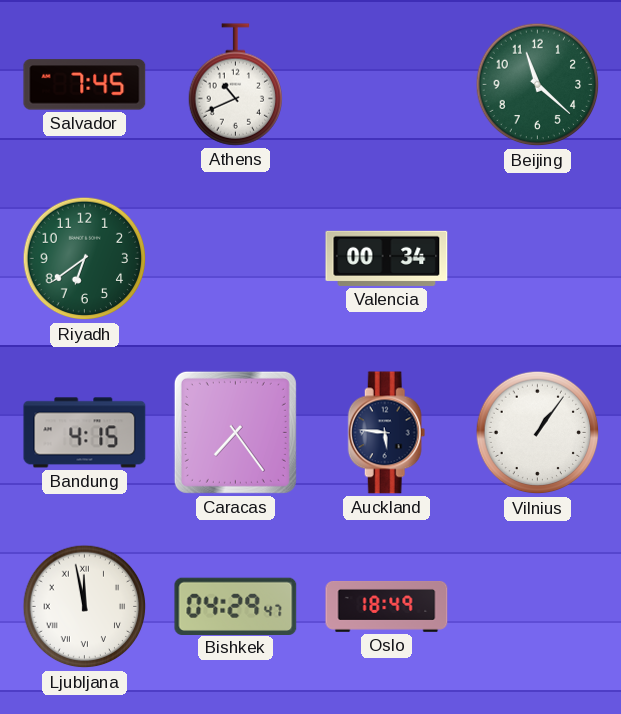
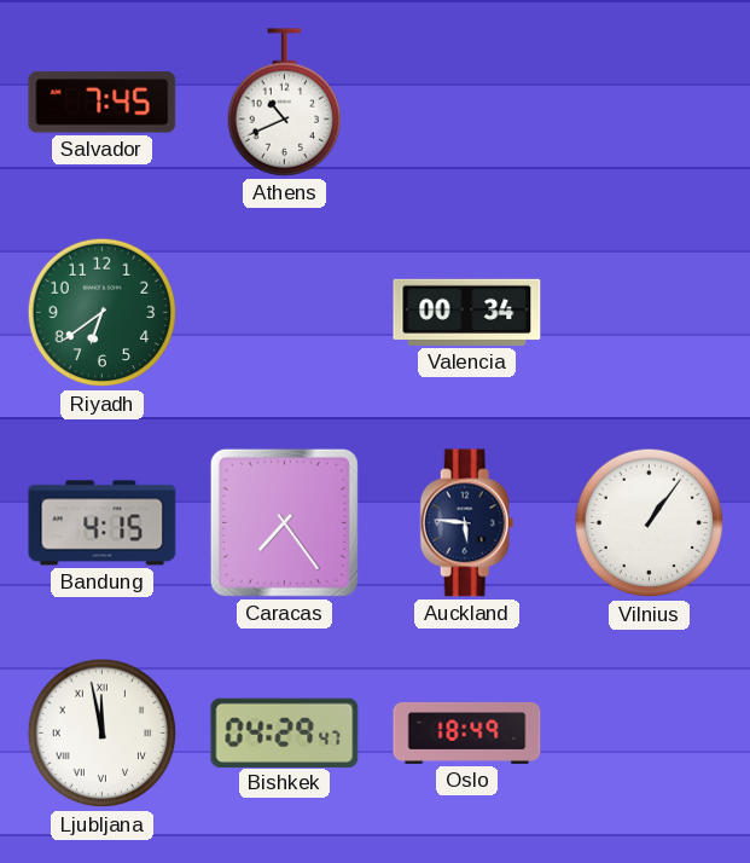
Beijing: 11:22 -> none
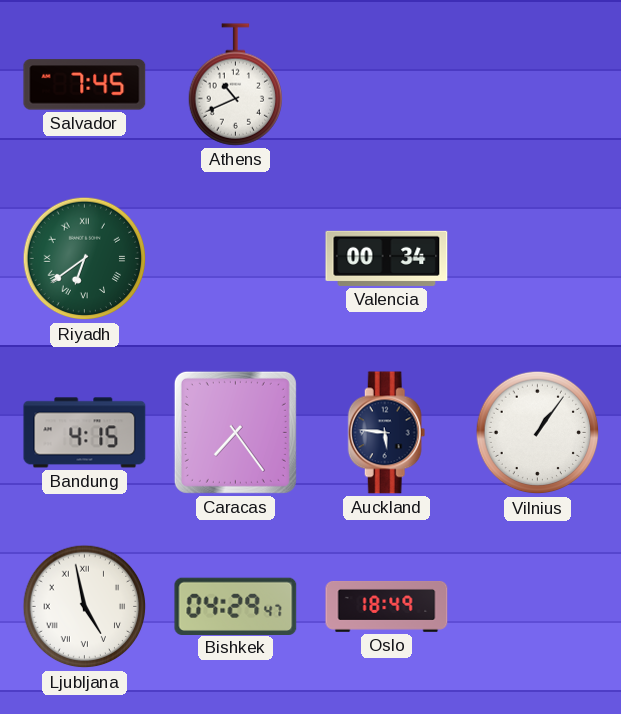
Riyadh numerals: Arabic -> Roman
Ljubljana: 11:58 -> 4:58
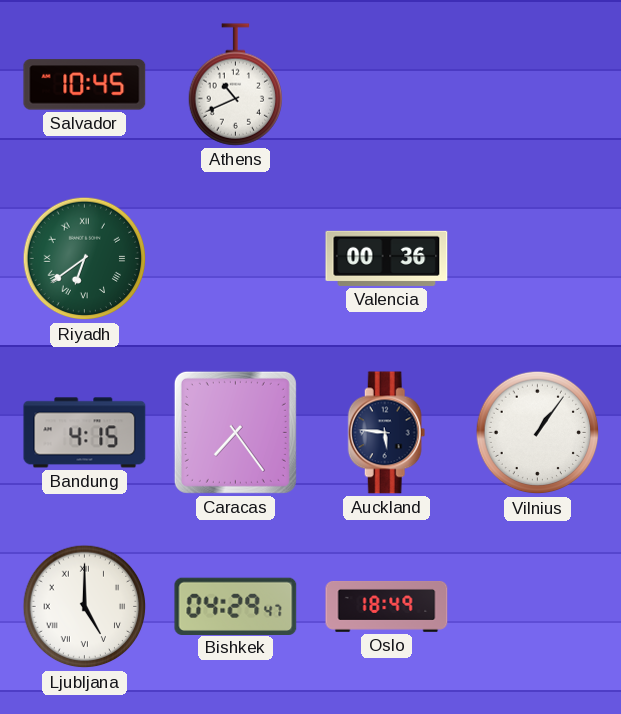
Salvador: 7:45 -> 10:45
Valencia: 00:34 -> 00:36
Ljubljana: 4:58 -> 5:00
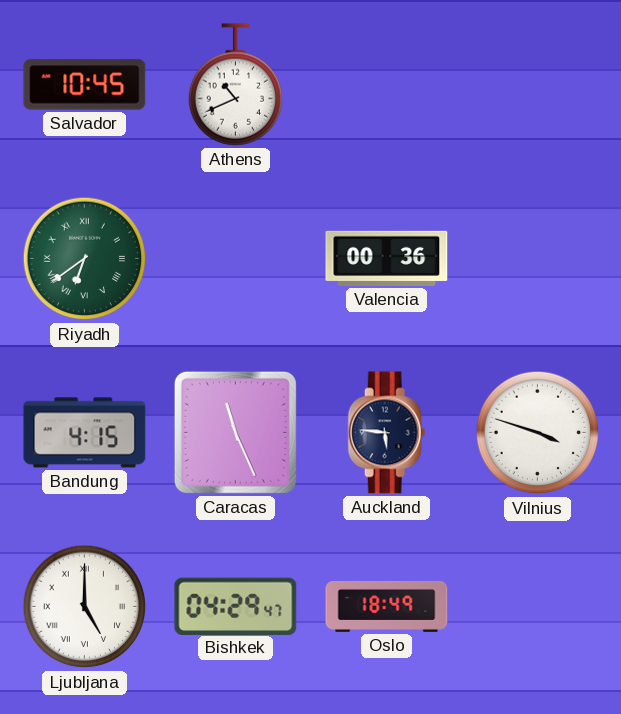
Caracas: 7:24 -> 11:26
Vilnius: 1:06 -> 3:48
